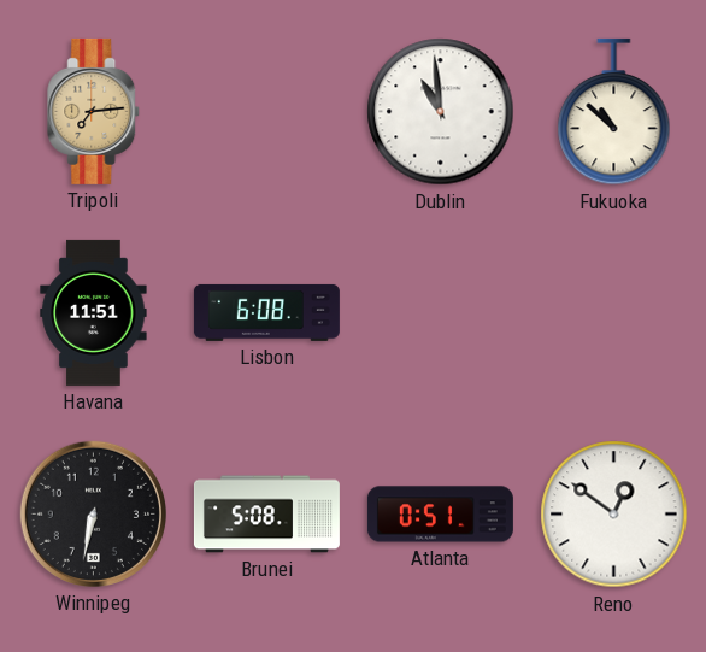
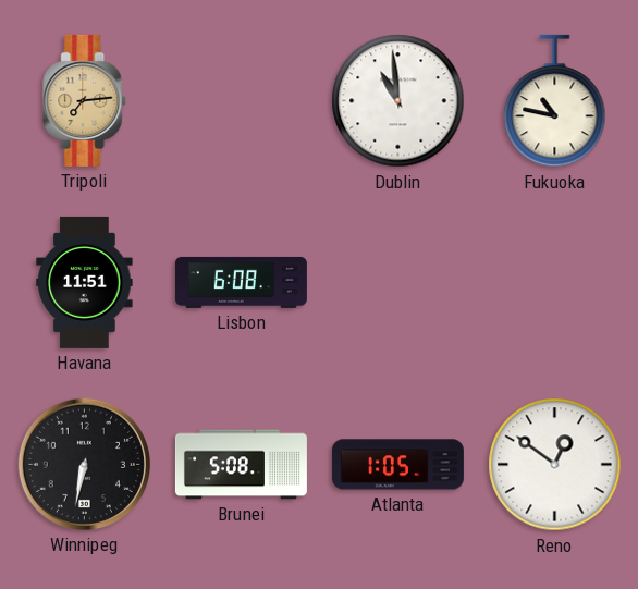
Fukuoka: 10:52 -> 10:47
Atlanta: 0:51 -> 1:05
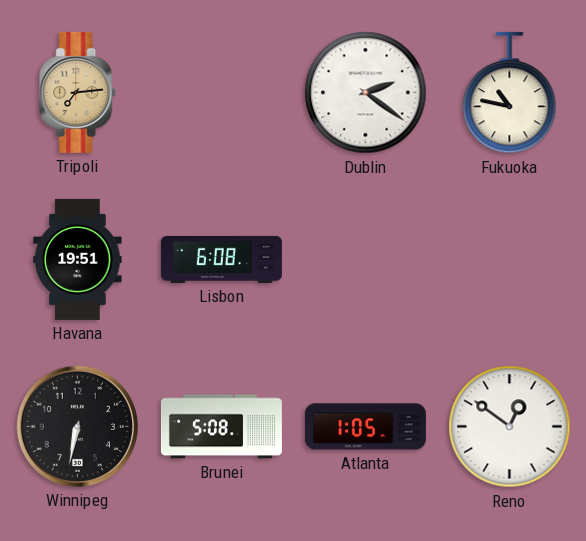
Dublin: 10:59 -> 2:21
Havana: 11:51 -> 19:51
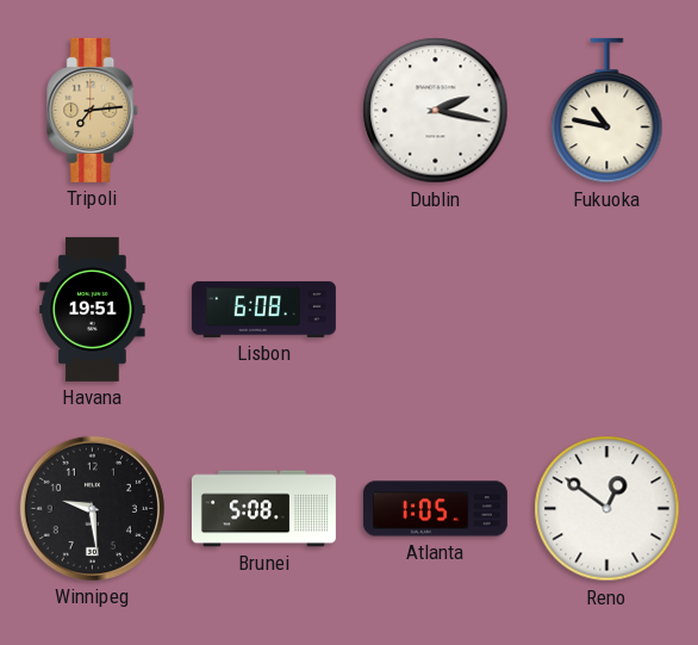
Dublin: 2:21 -> 2:17
Winnipeg: 6:32 -> 9:29
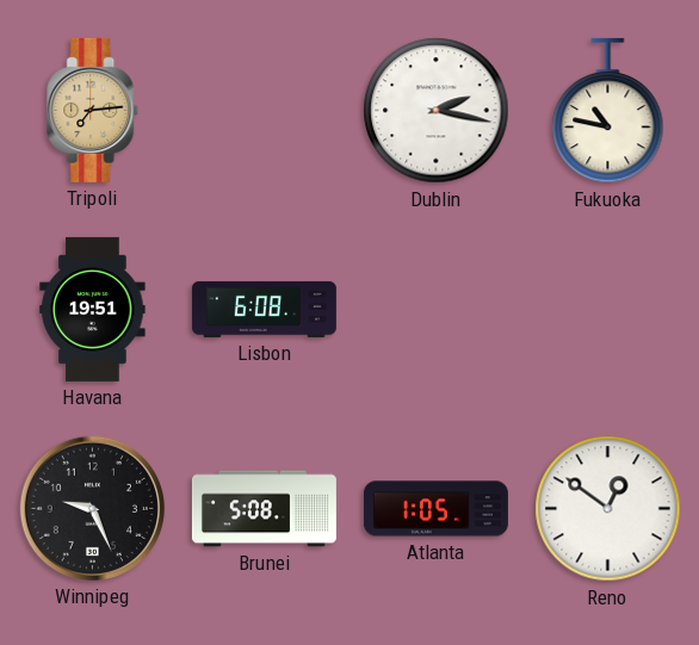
Winnipeg: 9:29 -> 9:26
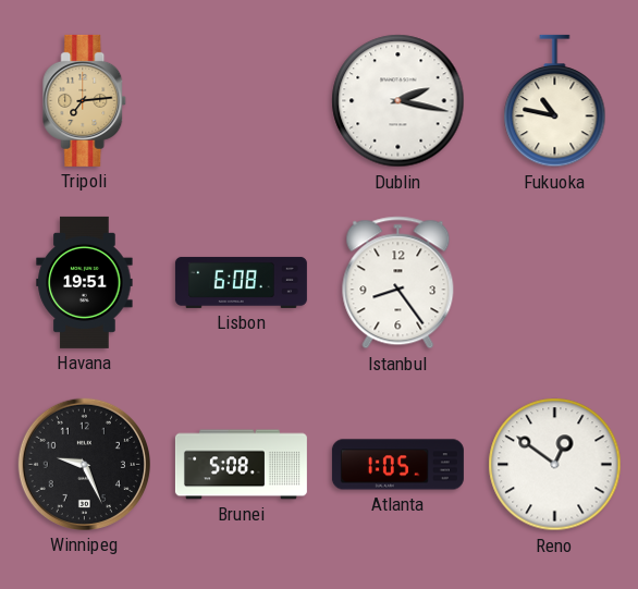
Istanbul: none -> 8:24
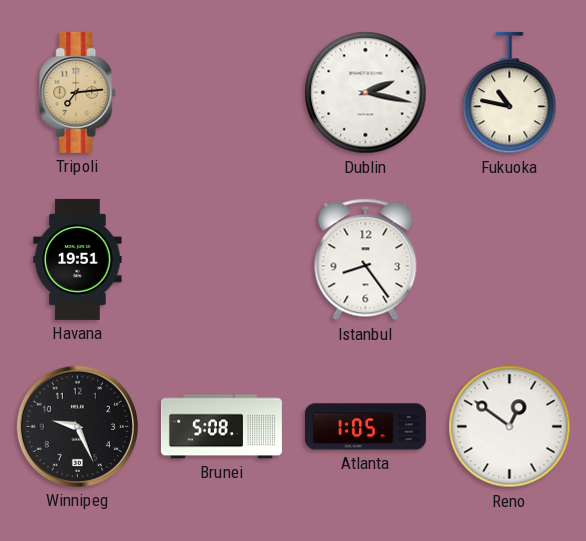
Lisbon: 6:08 -> none
